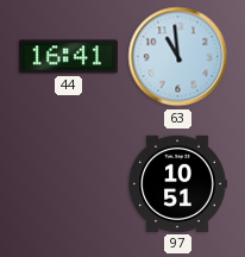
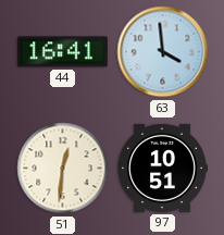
63: 10:59 -> 3:59
51: none -> 12:31
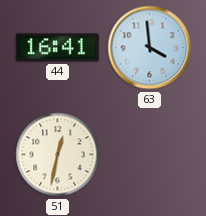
51: 12:31 -> 12:32
97: 10:51 -> none
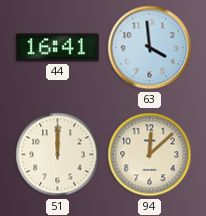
51: 12:32 -> 12:00
94: none -> 12:08
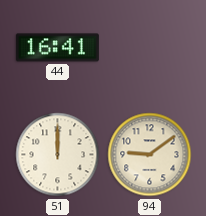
63: 3:59 -> none
94: 12:08 -> 9:09
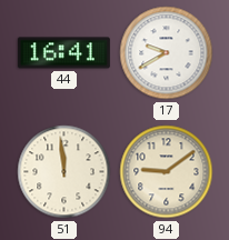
17: none -> 9:40
51: 12:00 -> 11:59
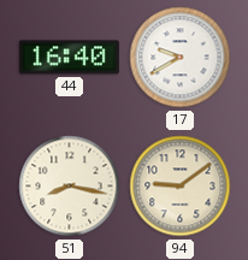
44: 16:41 -> 16:40
51: 11:59 -> 8:17
